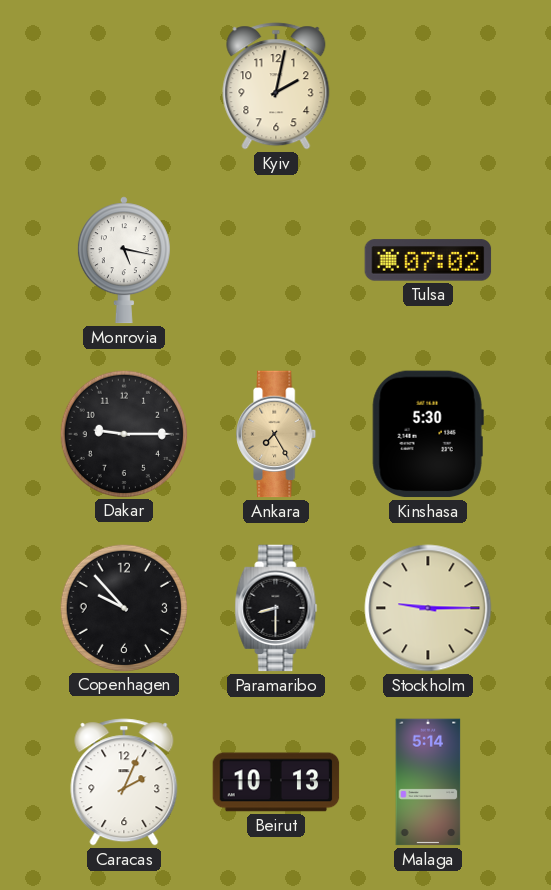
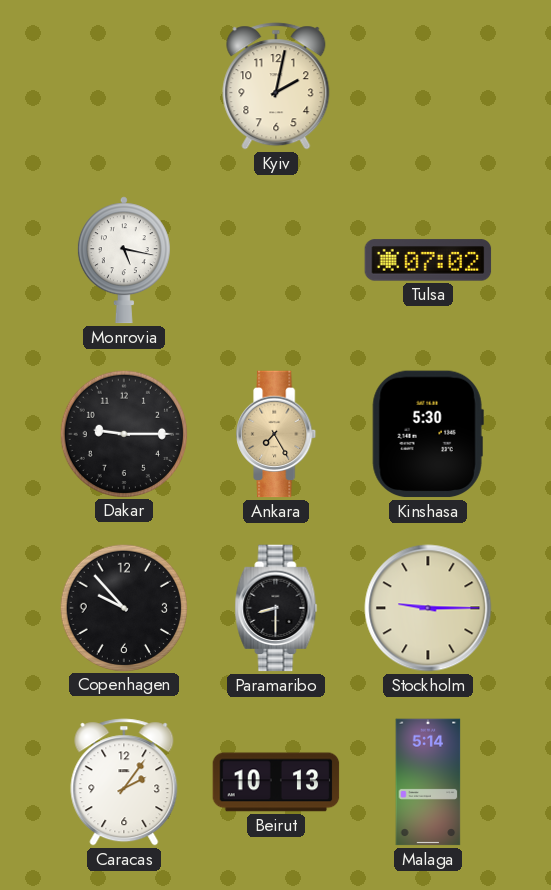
Caracas: 2:04 -> 2:06
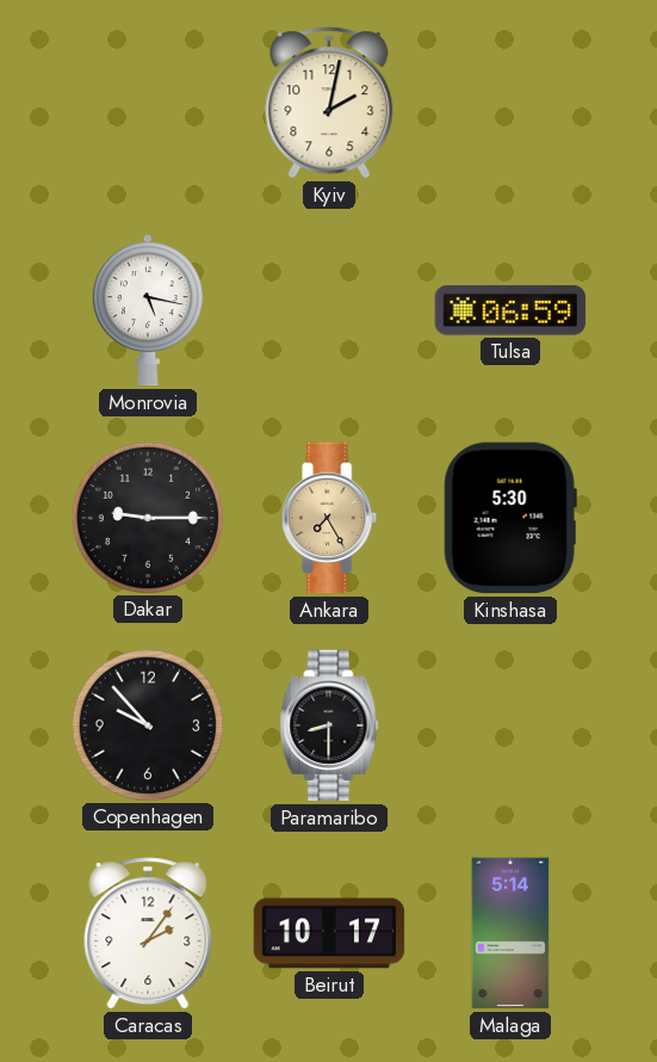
Tulsa: 07:02 -> 06:59
Stockholm: 9:15 -> none
Beirut: 10:13 -> 10:17
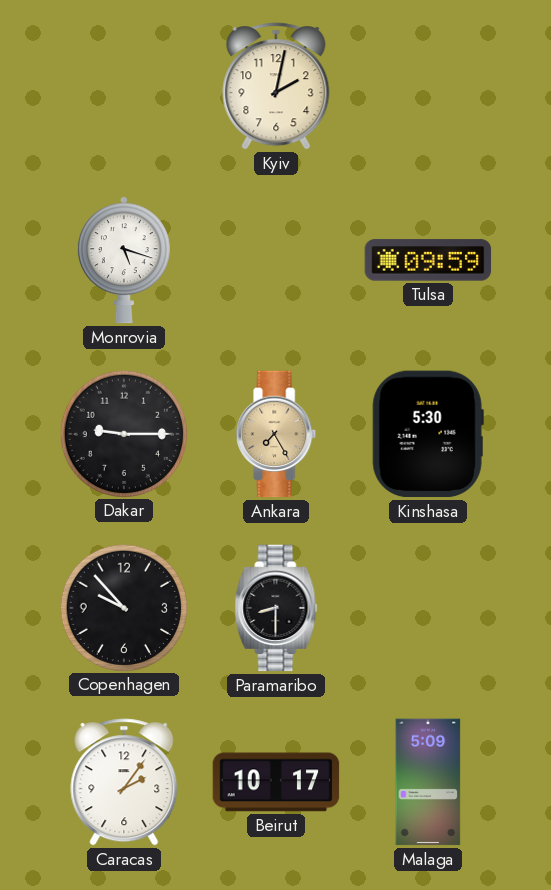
Monrovia: 5:17 -> 5:18
Tulsa: 06:59 -> 09:59
Malaga: 5:14 -> 5:09
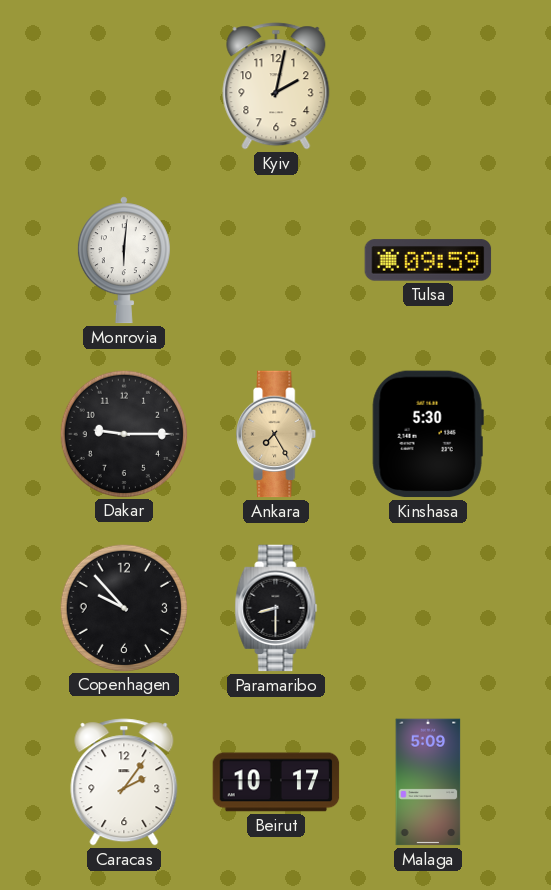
Monrovia: 5:18 -> 6:01
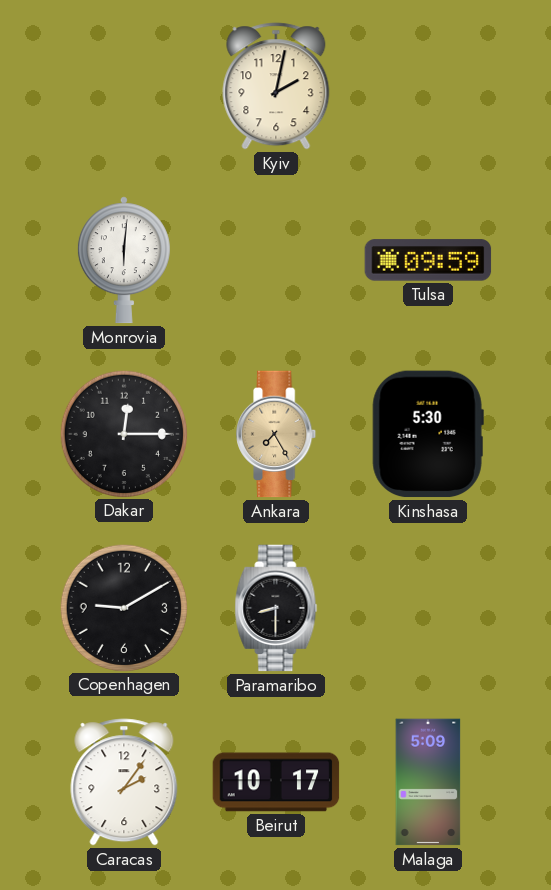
Dakar: 9:15 -> 12:15
Copenhagen: 9:53 -> 9:10
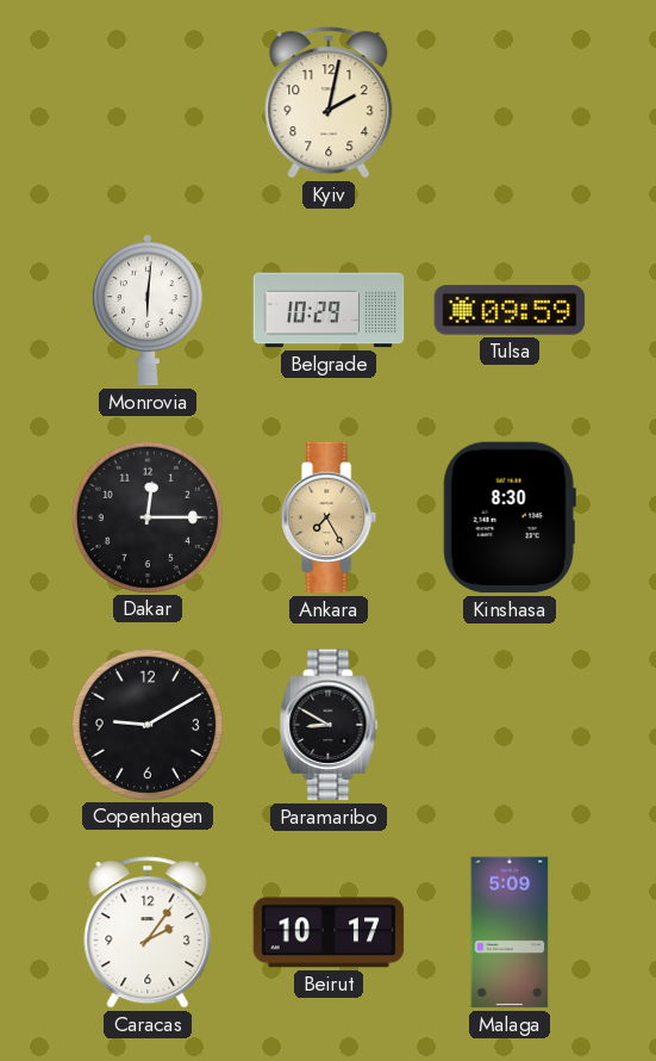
Belgrade: none -> 10:29
Kinshasa: 5:30 -> 8:30
Paramaribo: 8:30 -> 8:50
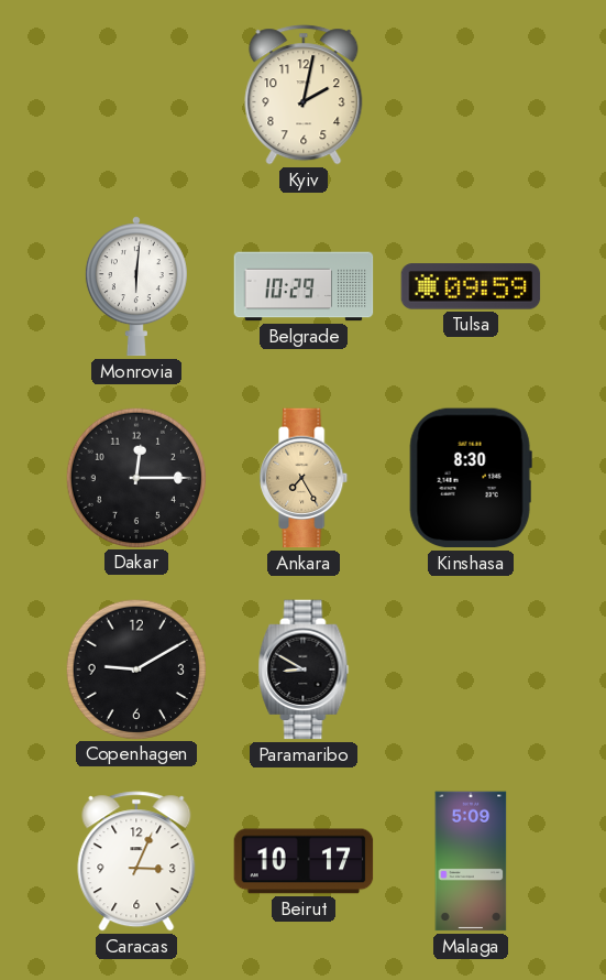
Caracas: 2:06 -> 3:04
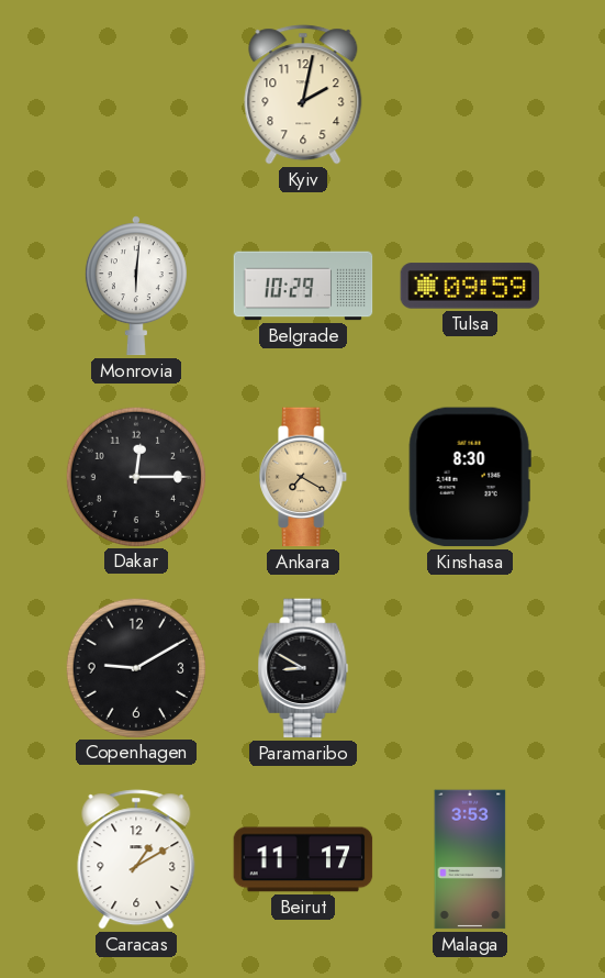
Ankara: 7:25 -> 7:20
Caracas: 3:04 -> 1:10
Beirut: 10:17 -> 11:17
Malaga: 5:09 -> 3:53
